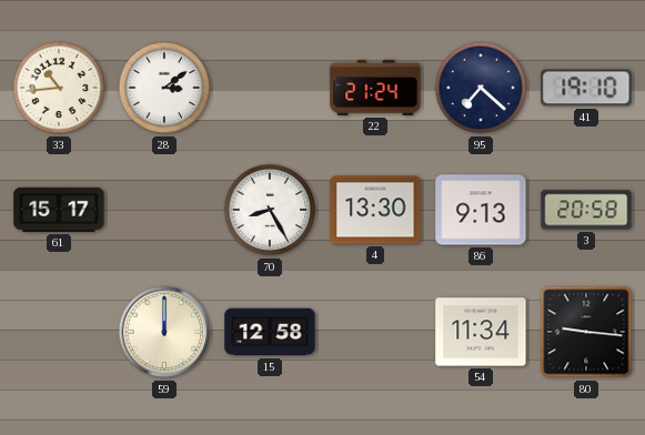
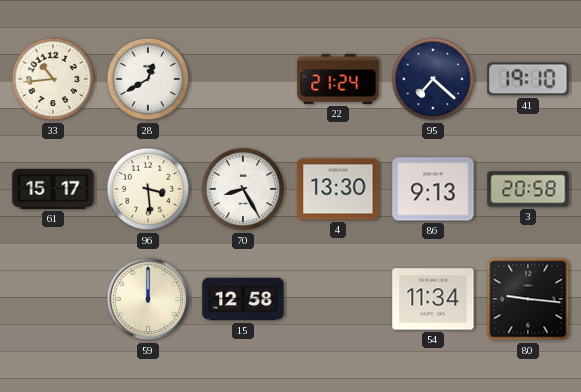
28: 3:09 -> 12:40
96: none -> 3:29
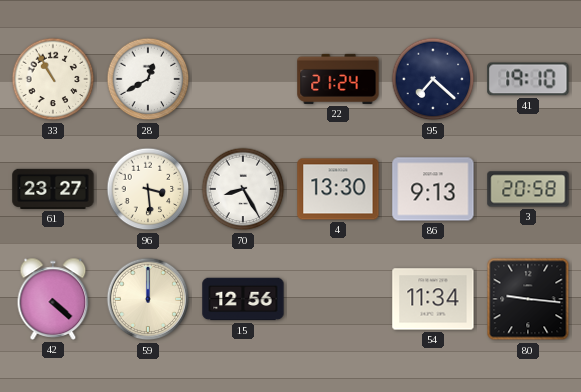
33: 10:44 -> 10:55
61: 15:17 -> 23:27
42: none -> 4:22
15: 12:58 -> 12:56
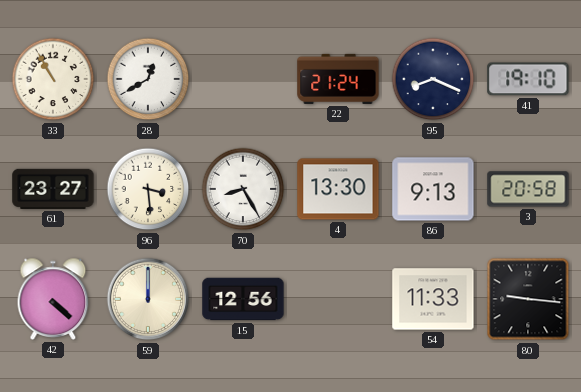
95: 7:22 -> 8:19
54: 11:34 -> 11:33
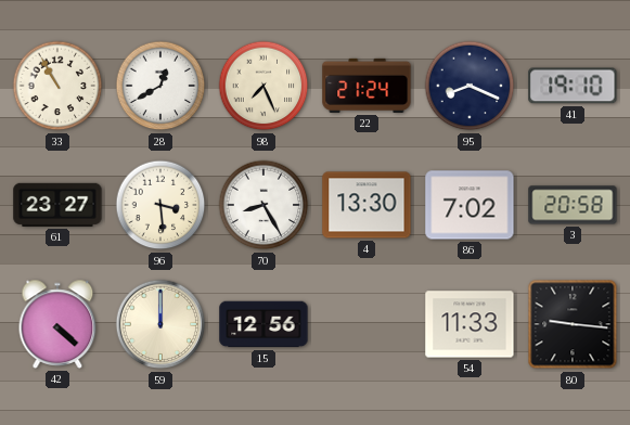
98: none -> 7:26
86: 9:13 -> 7:02
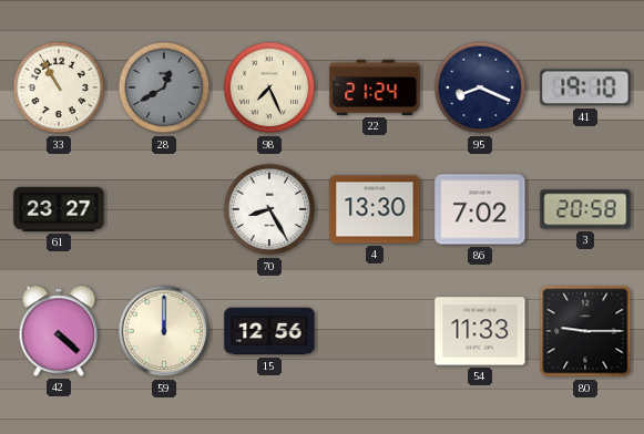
28 dial: white -> grey
96: 3:29 -> none
80: 9:16 -> 9:15
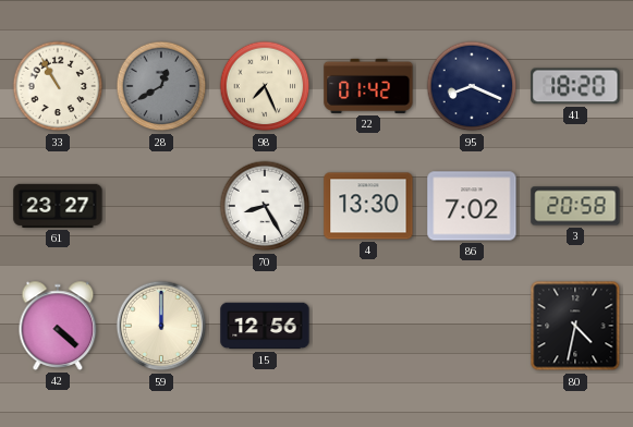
22: 21:24 -> 01:42
41: 19:10 -> 18:20
54: 11:33 -> none
80: 9:15 -> 4:32
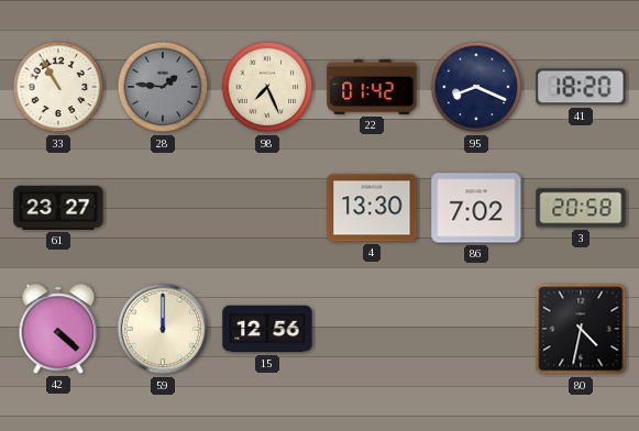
28: 12:40 -> 1:46
70: 8:25 -> none
